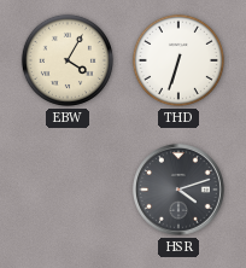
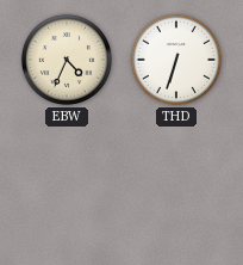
EBW: 4:05 -> 4:34
HSR: 4:12 -> none
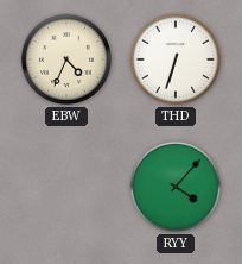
RYY: none -> 4:07
